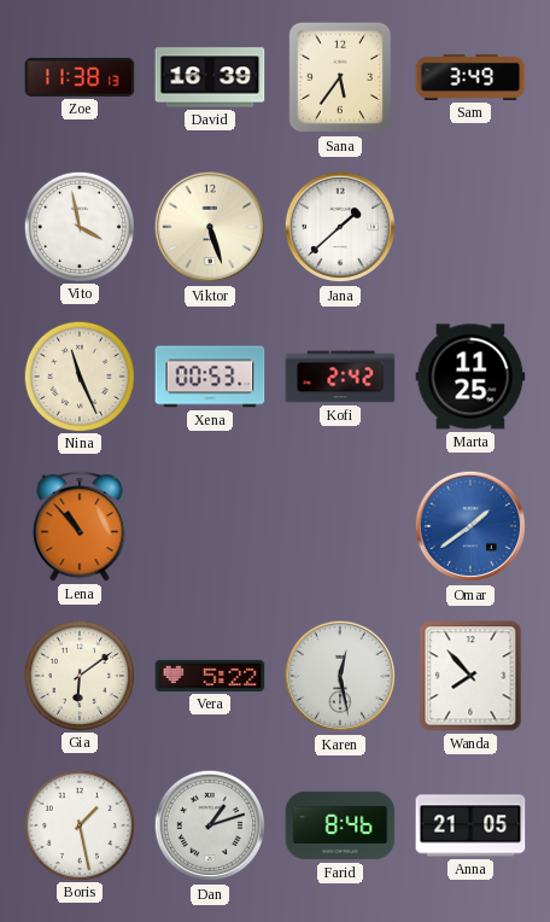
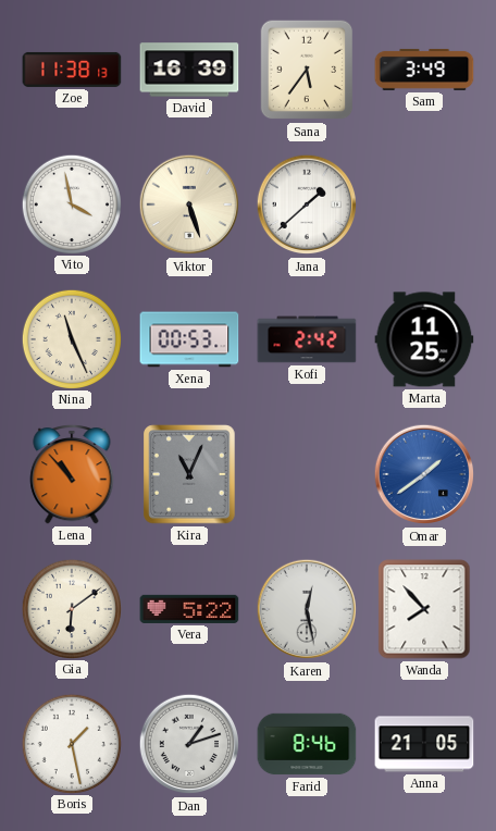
Kira: none -> 11:04
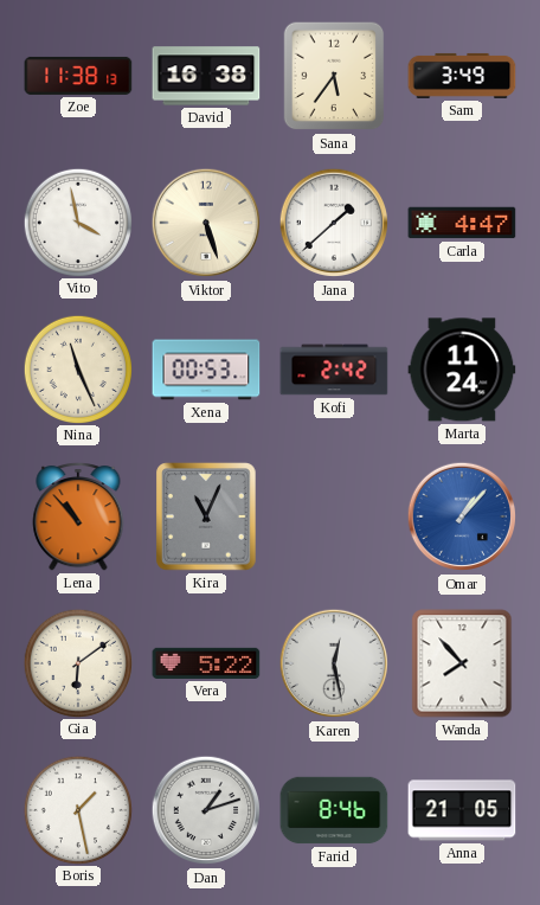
David: 16:39 -> 16:38
Carla: none -> 4:47
Marta: 11:25 -> 11:24
Omar: 1:39 -> 1:07
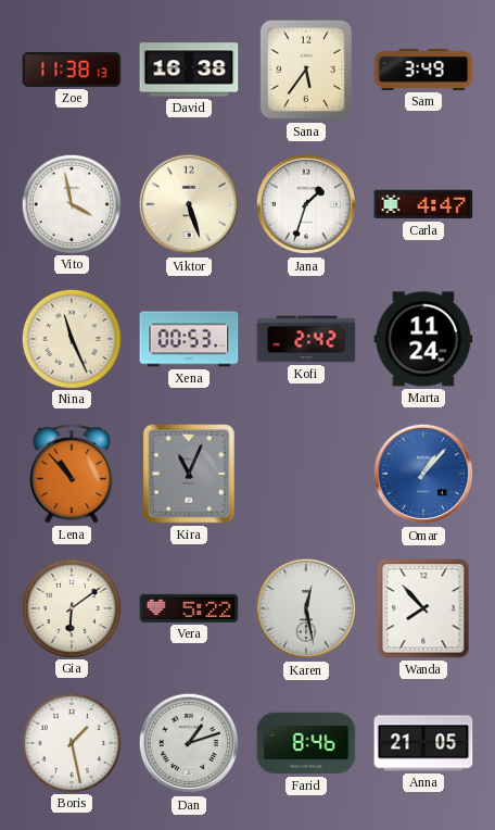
Jana: 1:38 -> 1:33
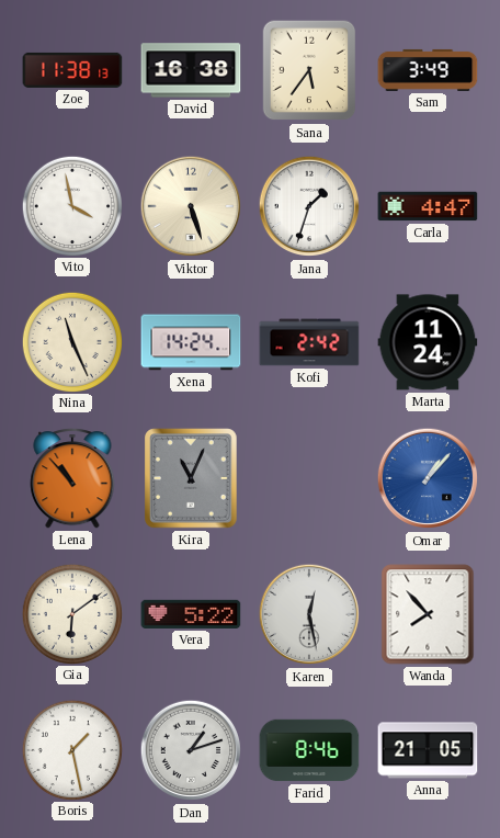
Xena: 00:53 -> 14:24
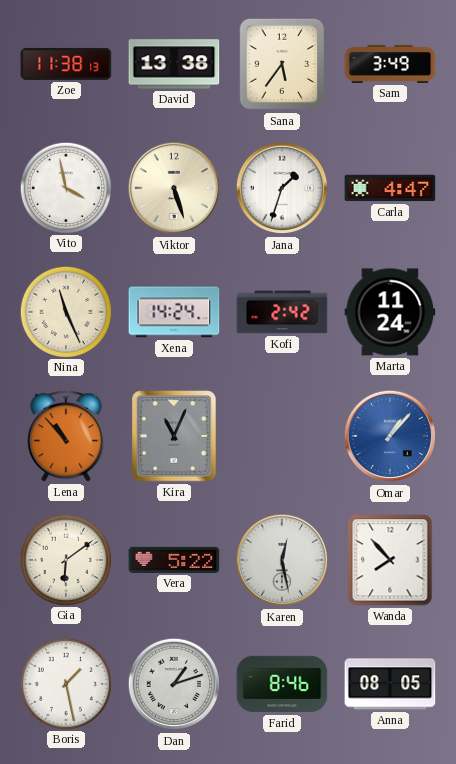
David: 16:38 -> 13:38
Anna: 21:05 -> 08:05
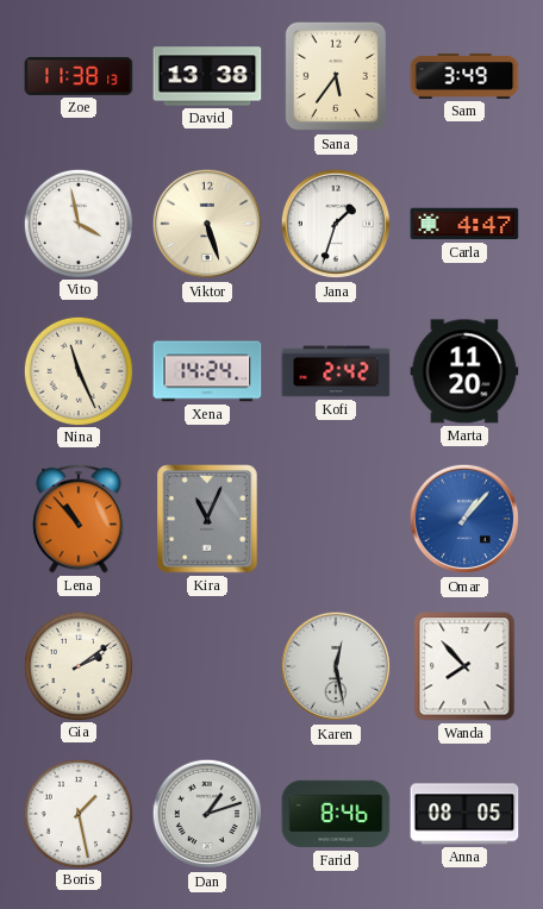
Marta: 11:24 -> 11:20
Gia: 6:09 -> 2:09
Vera: 5:22 -> none
